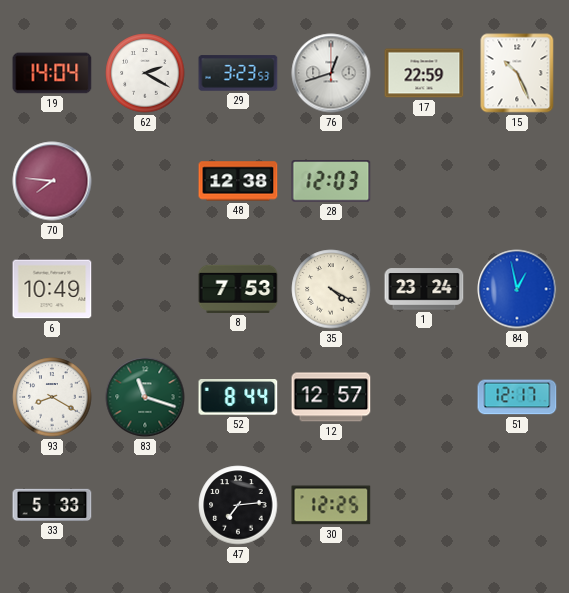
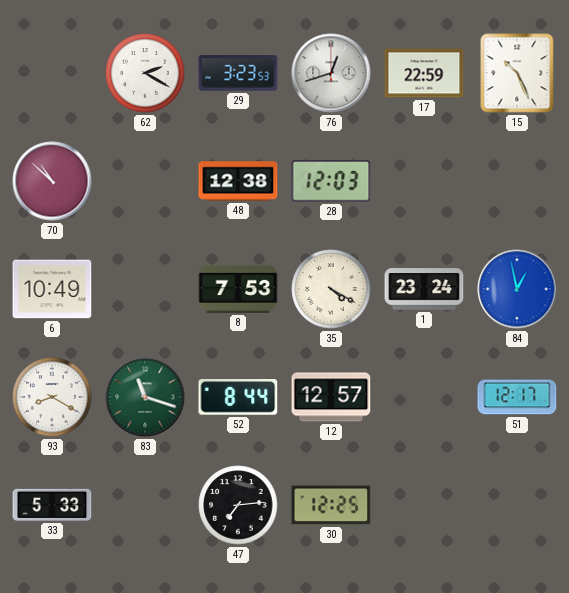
19: 14:04 -> none
70: 7:46 -> 10:52
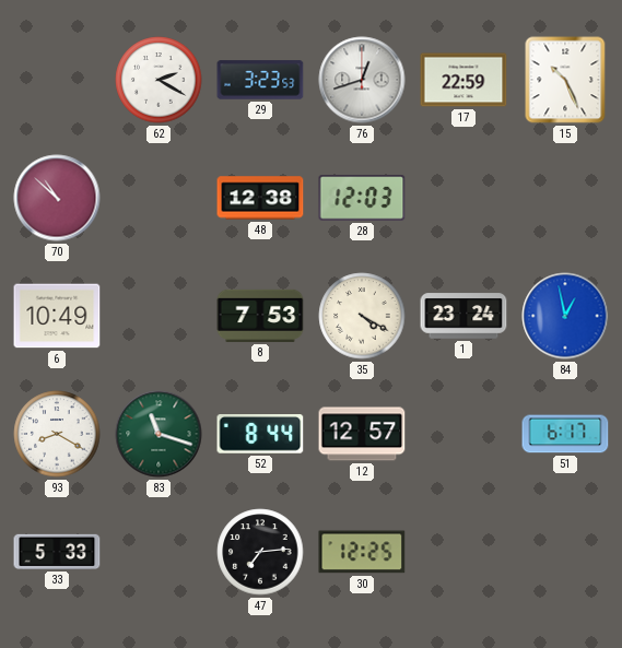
51: 12:17 -> 6:17
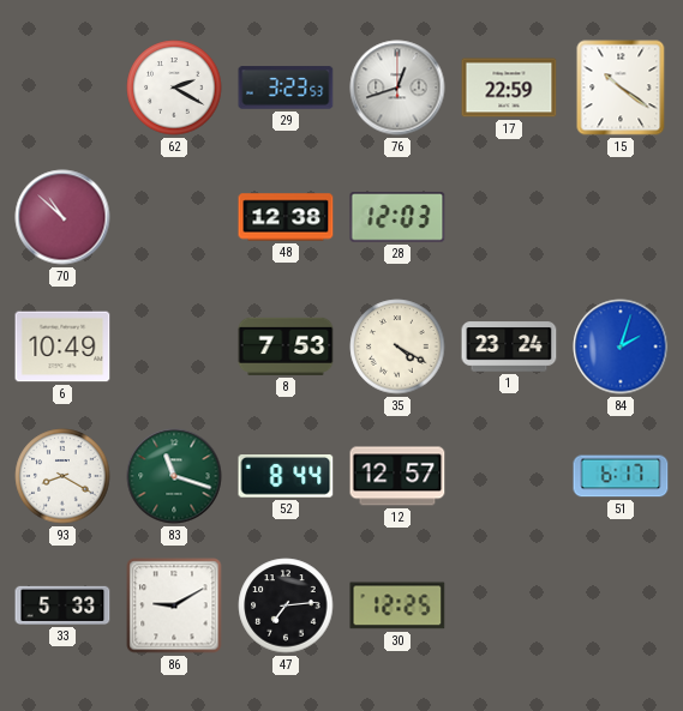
15: 10:26 -> 10:21
84: 12:58 -> 2:03
86: none -> 9:10
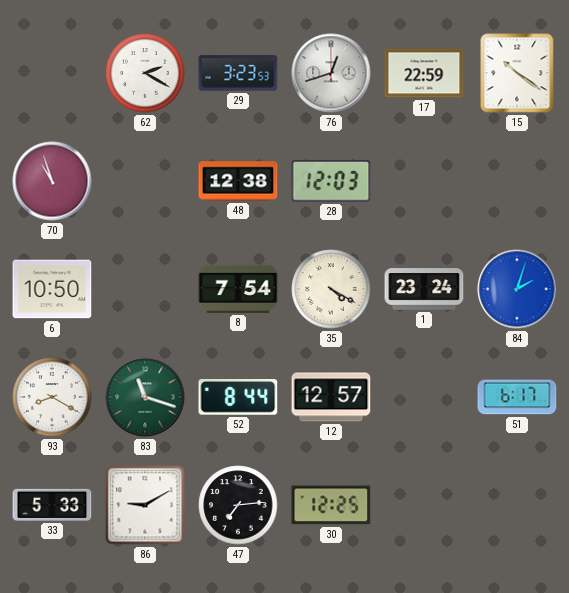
70: 10:52 -> 10:57
6: 10:49 -> 10:50
8: 7:53 -> 7:54
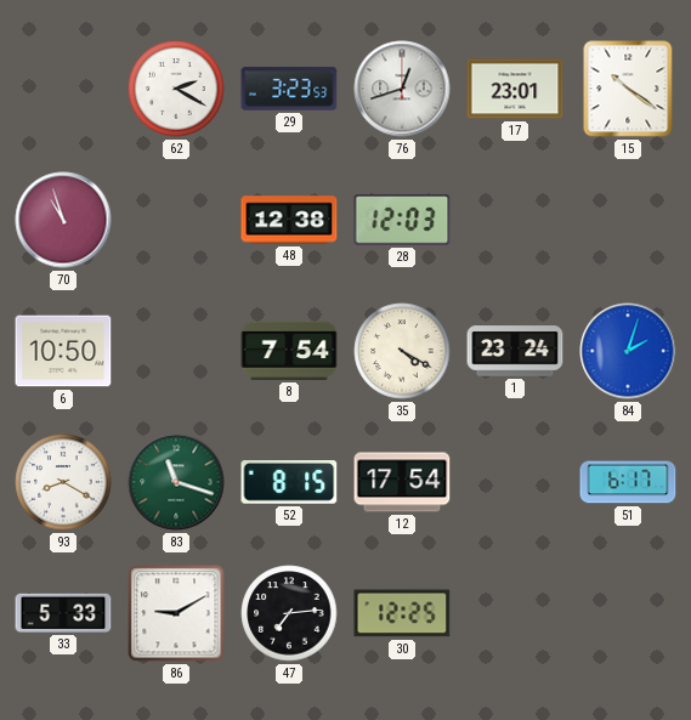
17: 22:59 -> 23:01
52: 8:44 -> 8:15
12: 12:57 -> 17:54
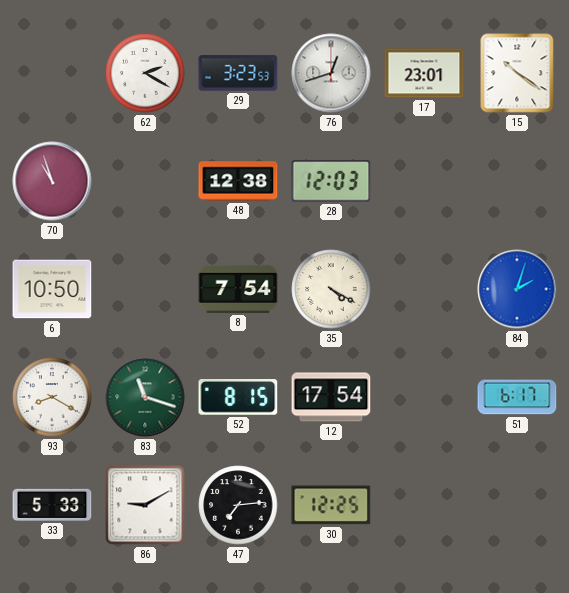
1: 23:24 -> none
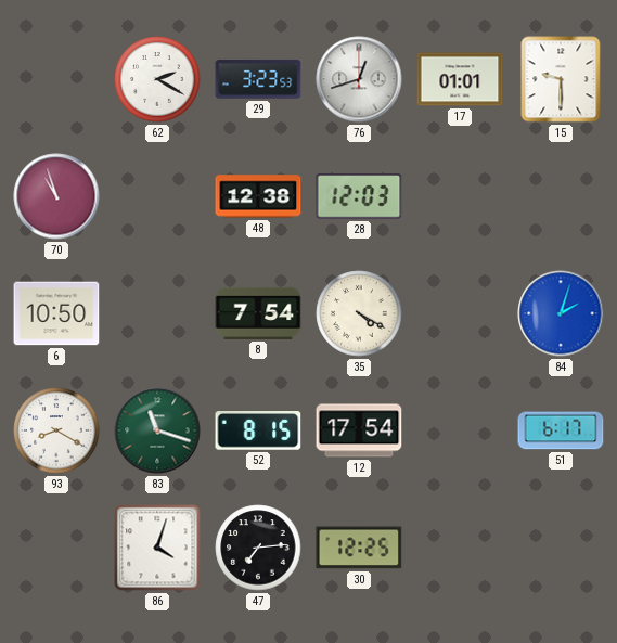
17: 23:01 -> 01:01
15: 10:21 -> 9:30
33: 5:33 -> none
86: 9:10 -> 4:03
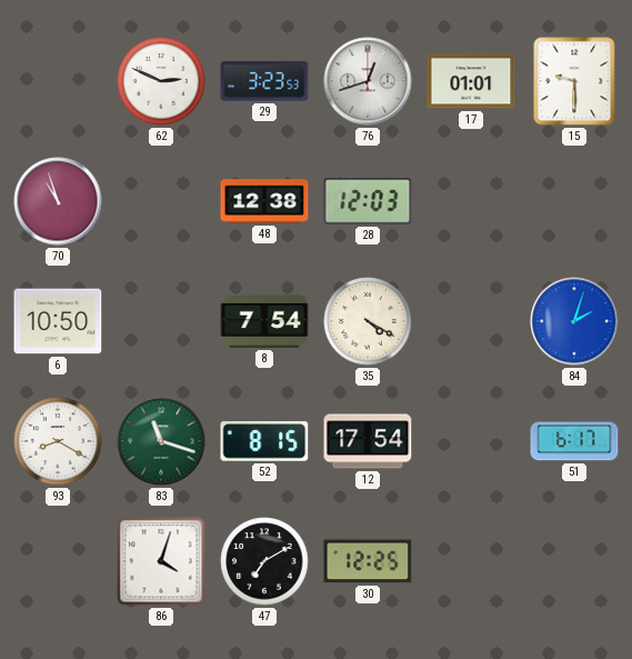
62: 2:20 -> 2:49
47: 7:14 -> 7:10
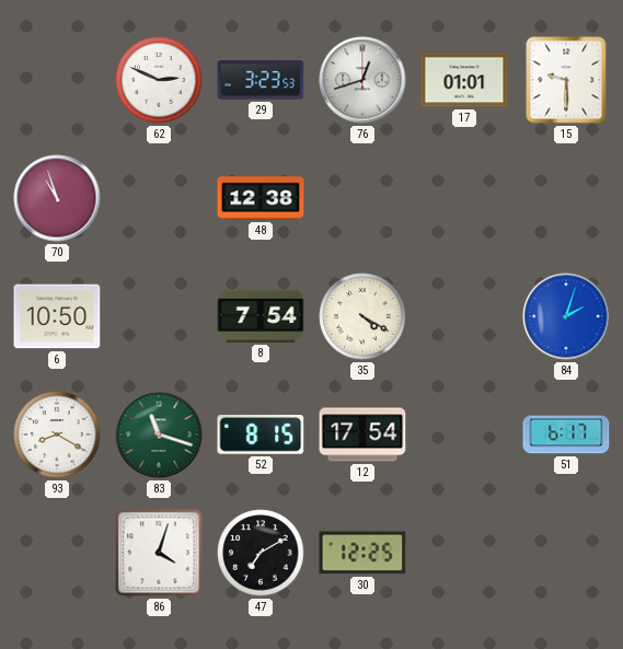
28: 12:03 -> none
